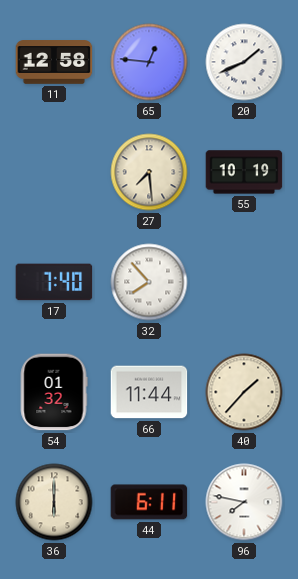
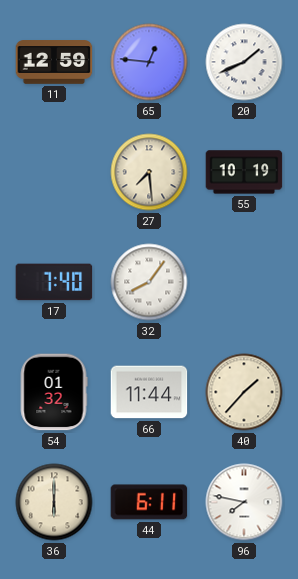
11: 12:58 -> 12:59
32: 7:53 -> 8:06
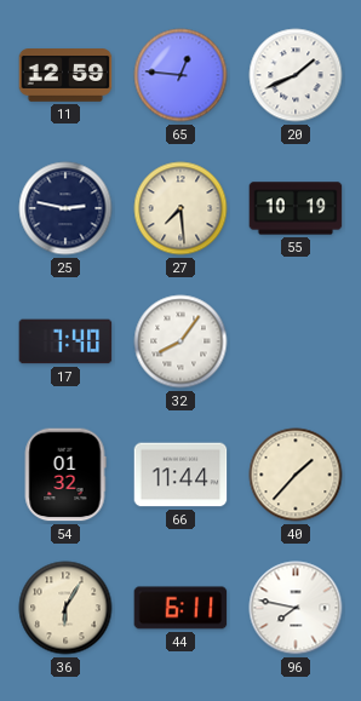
25: none -> 2:47
36: 6:00 -> 6:05
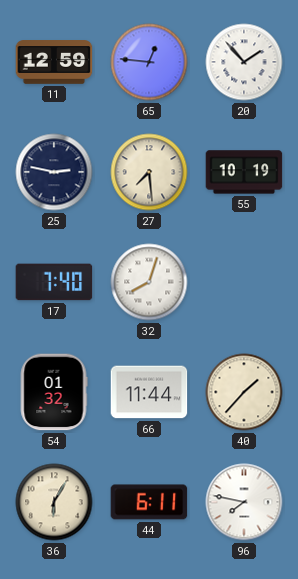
20: 1:41 -> 1:53
32: 8:06 -> 8:03
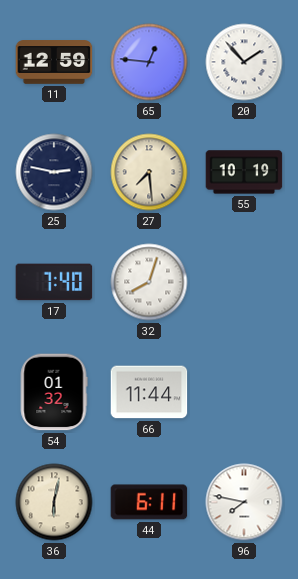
40: 1:37 -> none
36: 6:05 -> 6:02
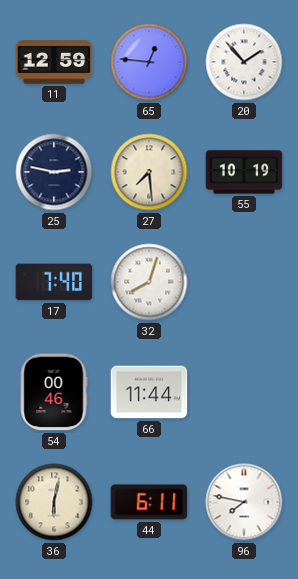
54: 01:32 -> 00:46
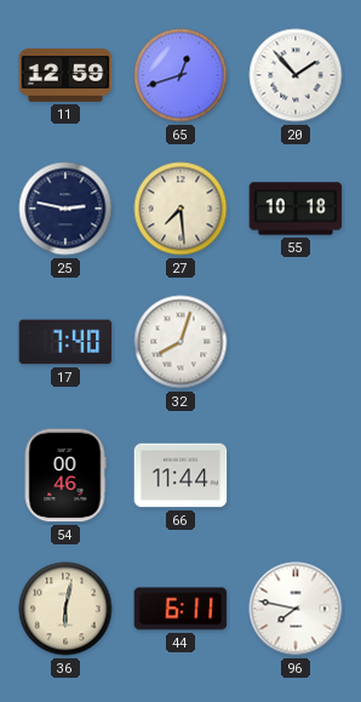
65: 12:46 -> 12:42
55: 10:19 -> 10:18
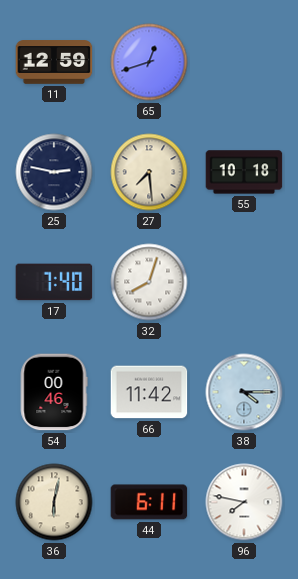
20: 1:53 -> none
66: 11:44 -> 11:42
38: none -> 4:15
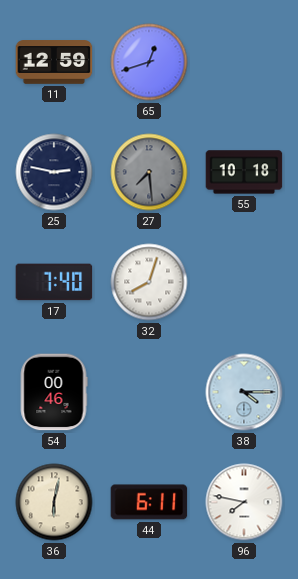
27 dial: cream -> grey
66: 11:42 -> none
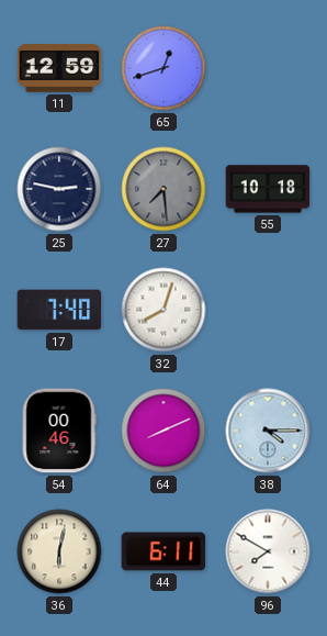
64: none -> 8:11
96: 7:47 -> 7:50
